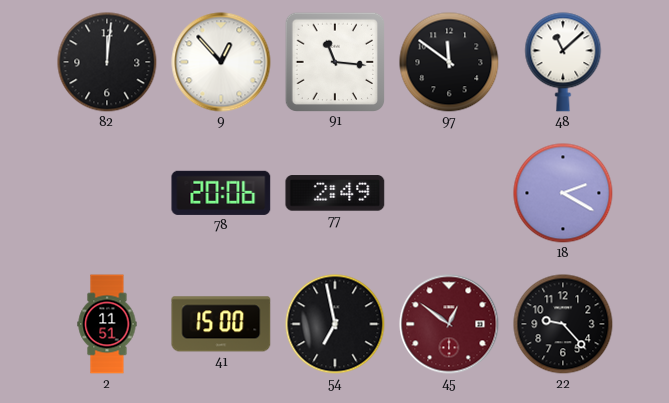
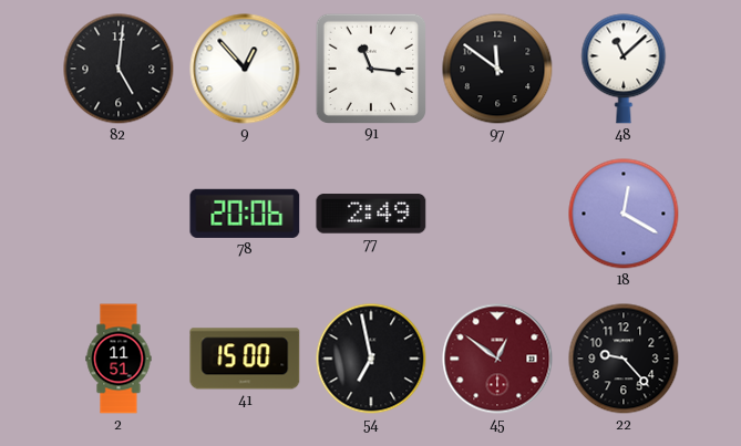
82: 12:01 -> 5:01
18: 2:20 -> 12:20
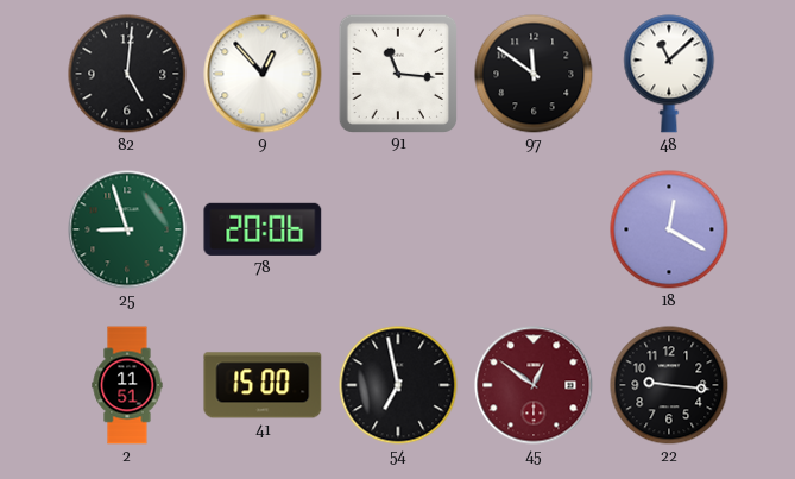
25: none -> 8:57
77: 2:49 -> none
22: 9:23 -> 9:16
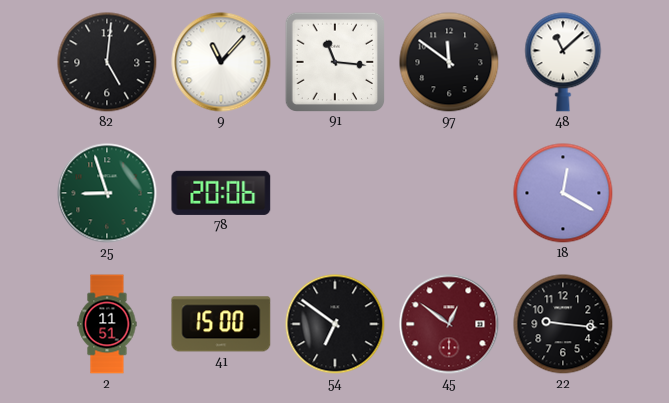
9: 12:53 -> 11:07
54: 6:58 -> 6:51
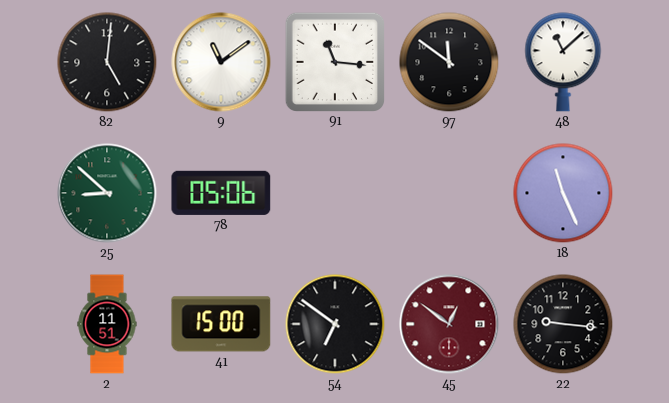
9: 11:07 -> 11:09
25: 8:57 -> 8:52
78: 20:06 -> 05:06
18: 12:20 -> 11:26
